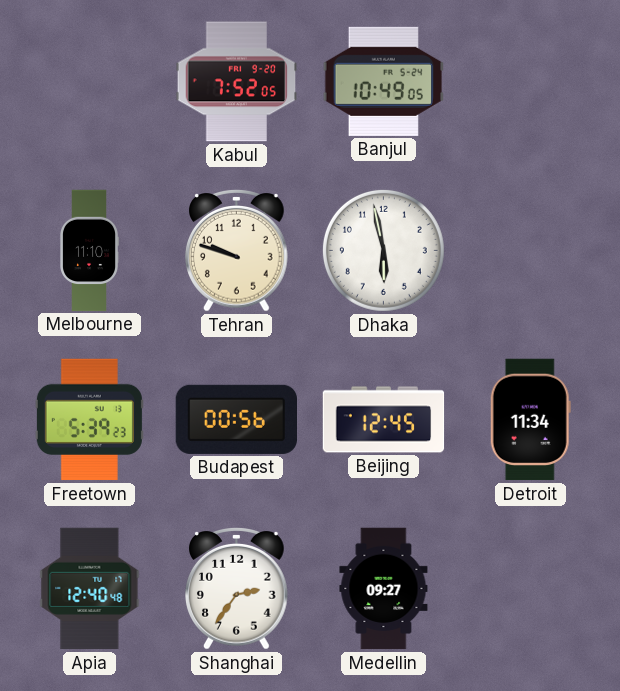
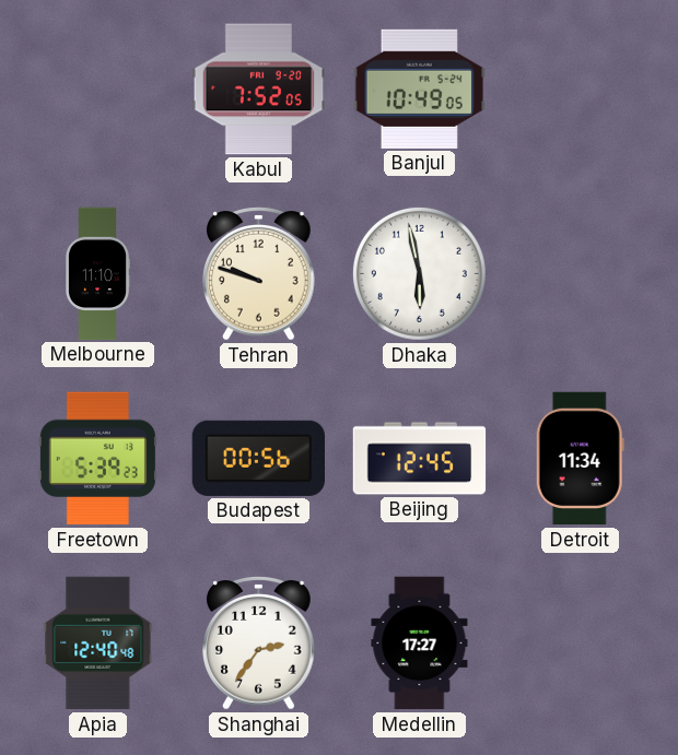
Medellin: 09:27 -> 17:27
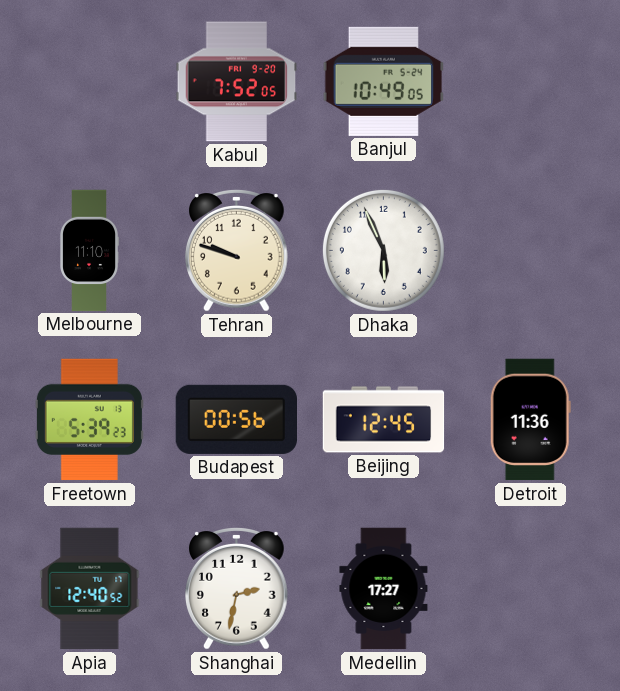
Dhaka: 5:58 -> 5:56
Detroit: 11:34 -> 11:36
Apia: 12:40:48 -> 12:40:52
Shanghai: 2:36 -> 2:32
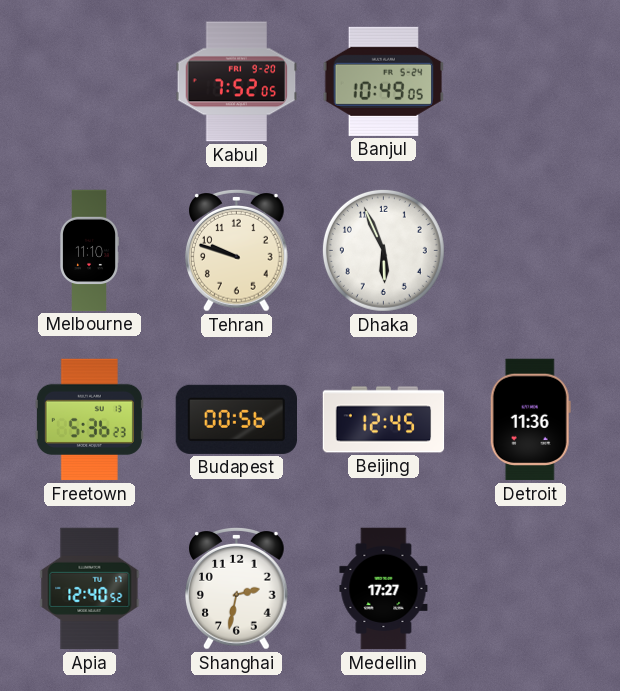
Freetown: 5:39 -> 5:36
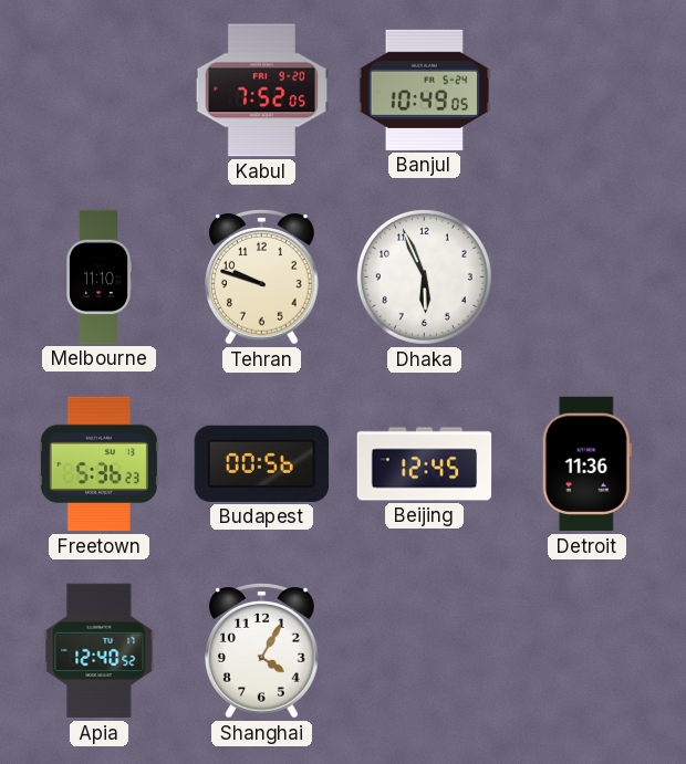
Shanghai: 2:32 -> 4:05
Medellin: 17:27 -> none
